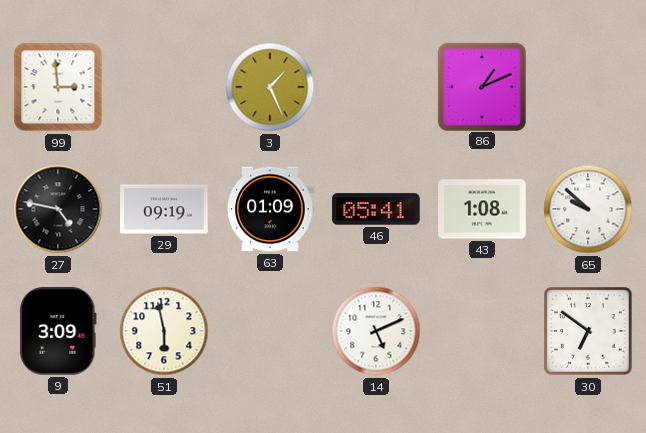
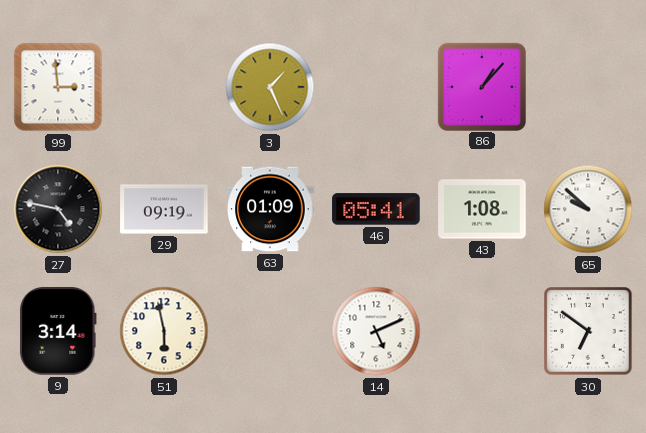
86: 1:11 -> 1:07
9: 3:09 -> 3:14
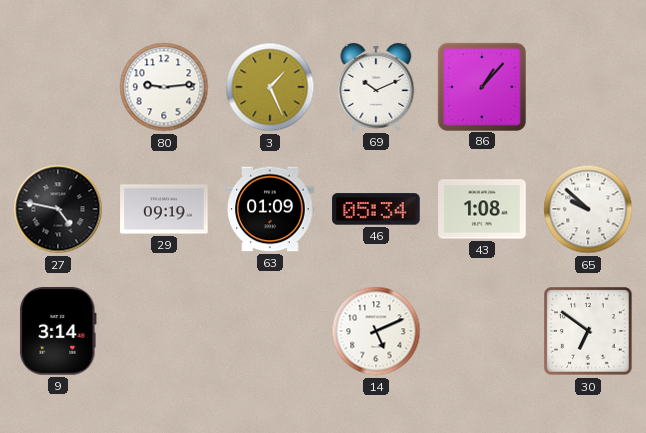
99: 2:59 -> none
80: none -> 9:14
69: none -> 10:11
46: 05:41 -> 05:34
51: 5:58 -> none
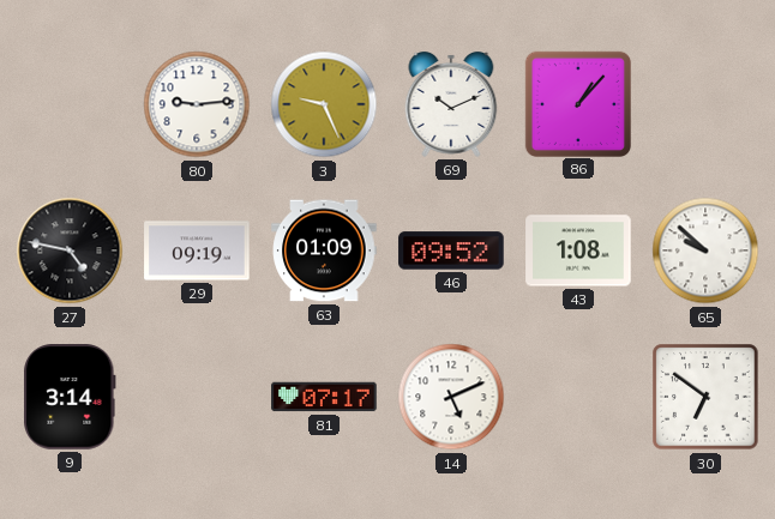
3: 1:26 -> 9:26
46: 05:34 -> 09:52
81: none -> 07:17
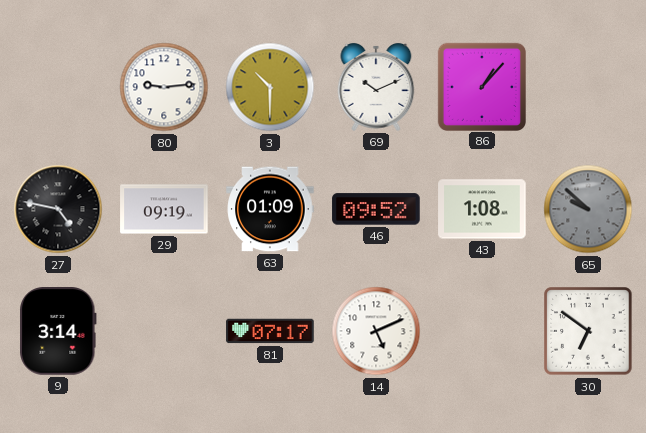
3: 9:26 -> 10:30
65 dial: white -> grey
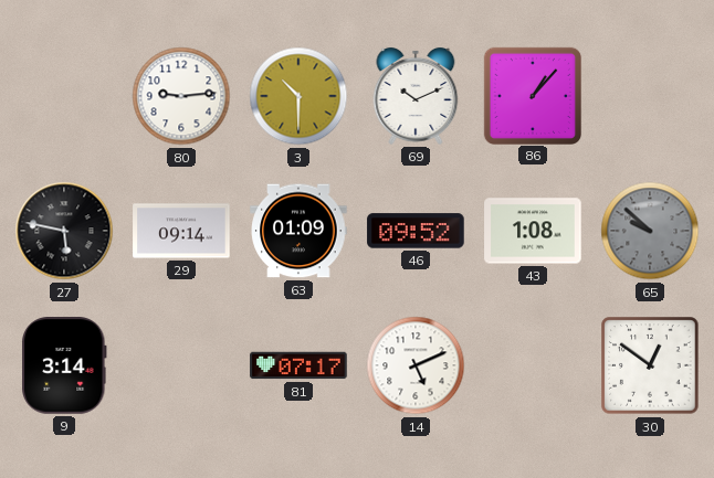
27: 4:47 -> 5:47
29: 09:19 -> 09:14
30: 6:51 -> 12:51
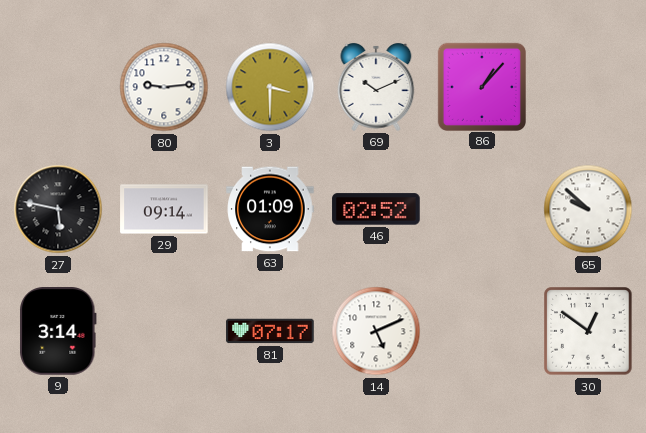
3: 10:30 -> 3:30
46: 09:52 -> 02:52
43: 1:08 -> none
65 dial: grey -> white
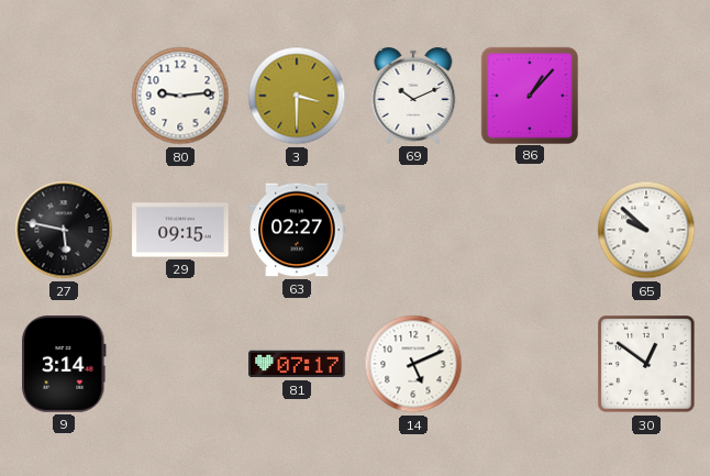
29: 09:14 -> 09:15
63: 01:09 -> 02:27
46: 02:52 -> none
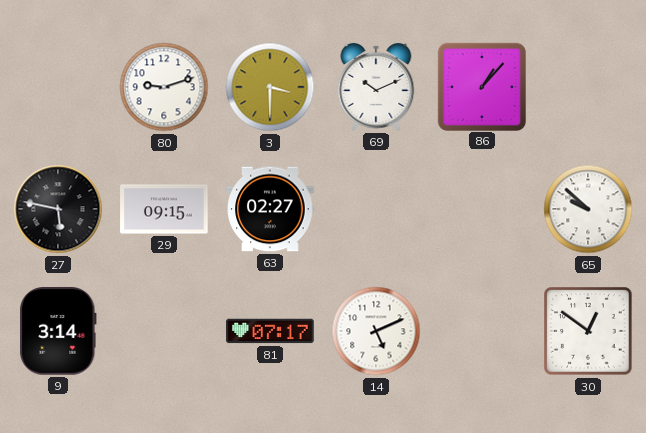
80: 9:14 -> 9:12
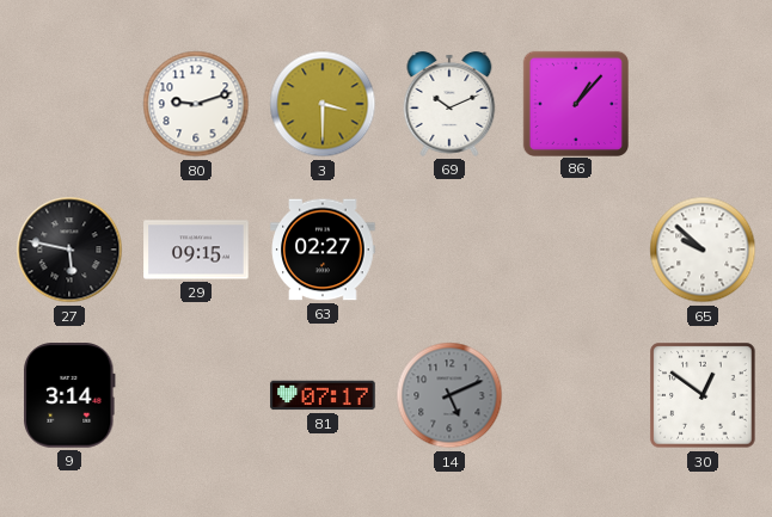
14 dial: white -> grey
